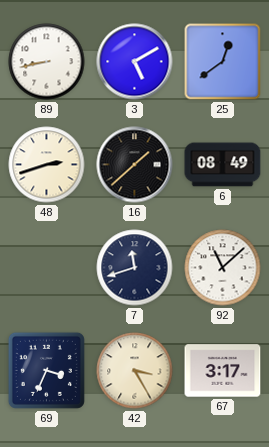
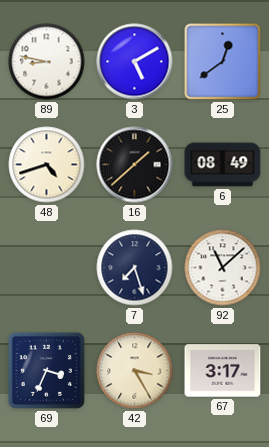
89: 8:43 -> 8:47
48: 2:42 -> 4:42
7: 11:42 -> 7:27
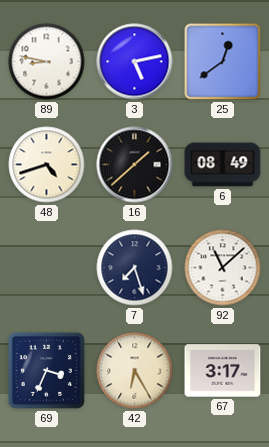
3: 5:10 -> 5:13
42: 3:25 -> 6:25
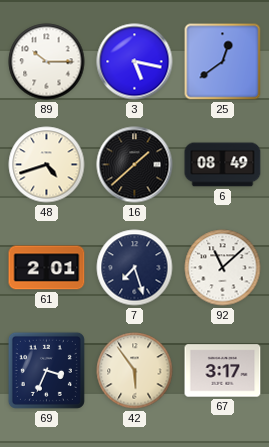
89: 8:47 -> 10:15
3: 5:13 -> 5:17
61: none -> 2:01
42: 6:25 -> 5:54
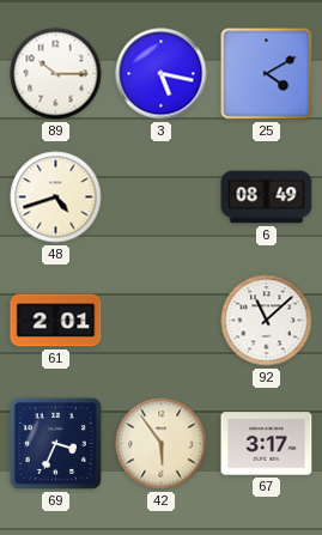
25: 12:39 -> 4:10
16: 1:38 -> none
7: 7:27 -> none
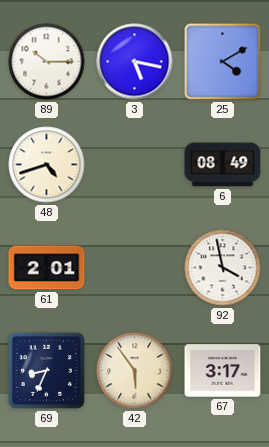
92: 11:08 -> 3:58
69: 3:34 -> 8:34
